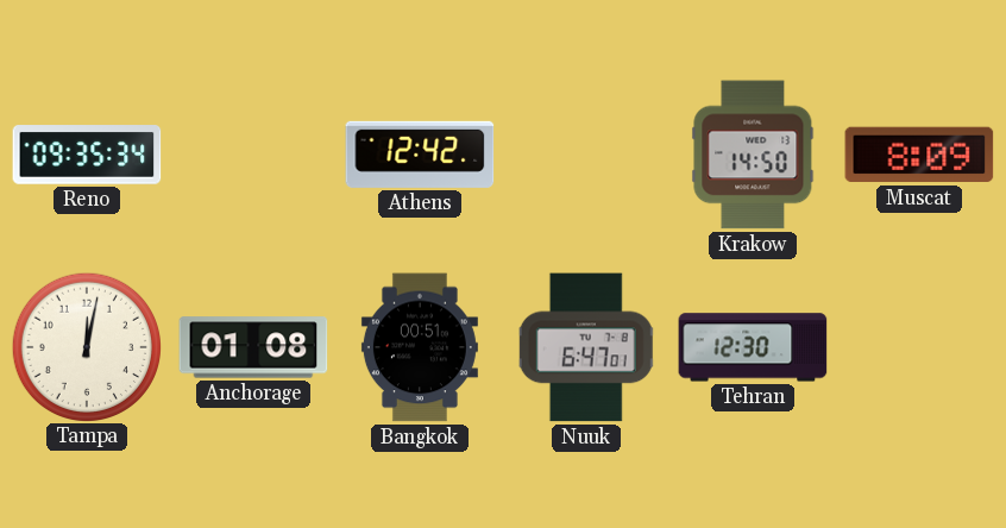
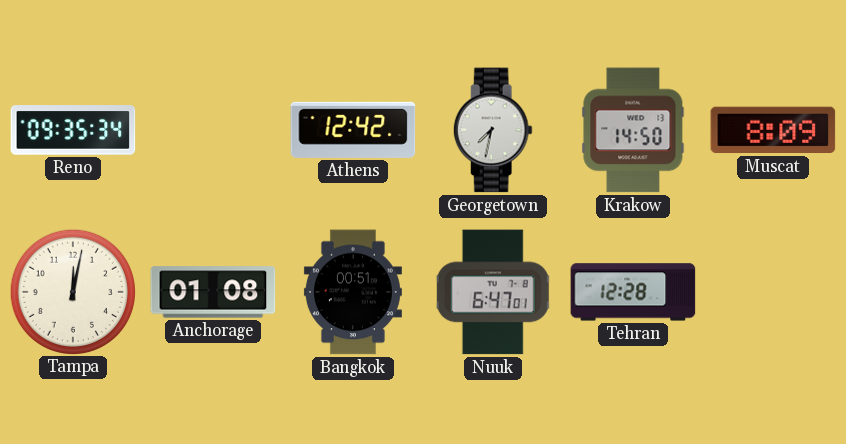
Georgetown: none -> 7:32
Tehran: 12:30 -> 12:28
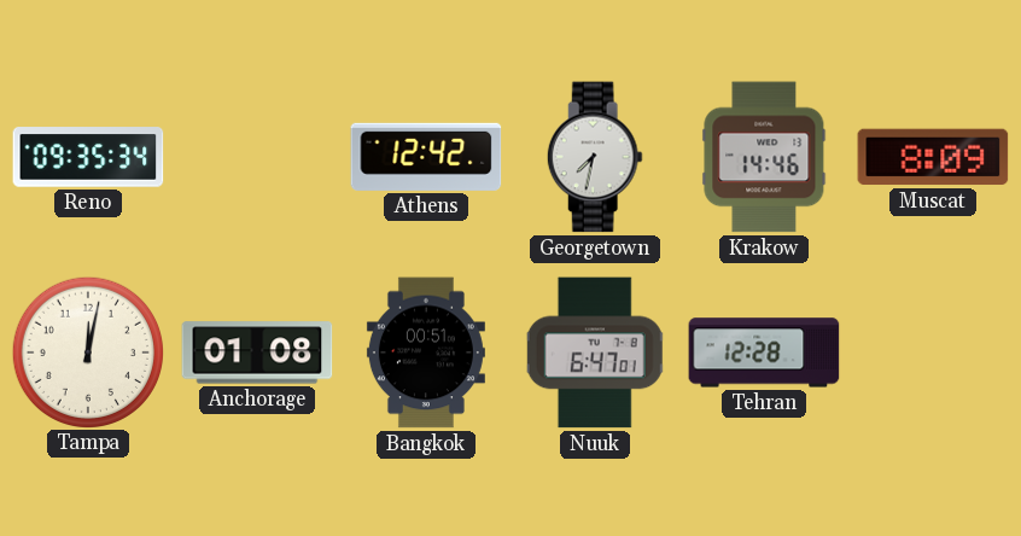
Krakow: 14:50 -> 14:46
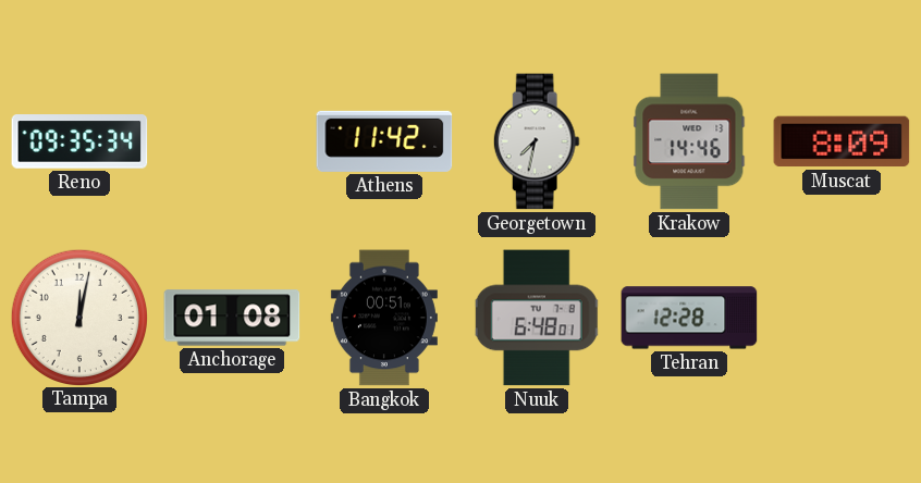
Athens: 12:42 -> 11:42
Nuuk: 6:47 -> 6:48
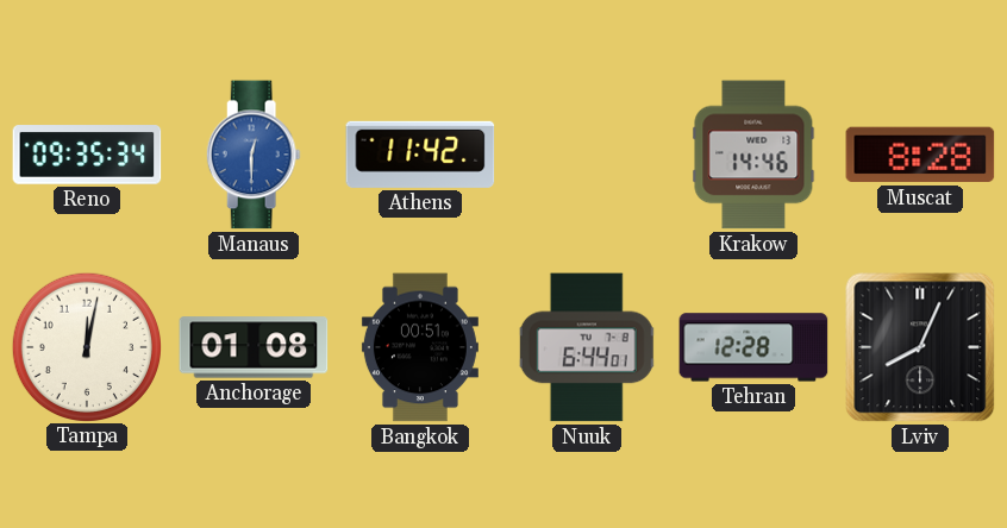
Manaus: none -> 12:30
Georgetown: 7:32 -> none
Muscat: 8:09 -> 8:28
Nuuk: 6:48 -> 6:44
Lviv: none -> 8:04
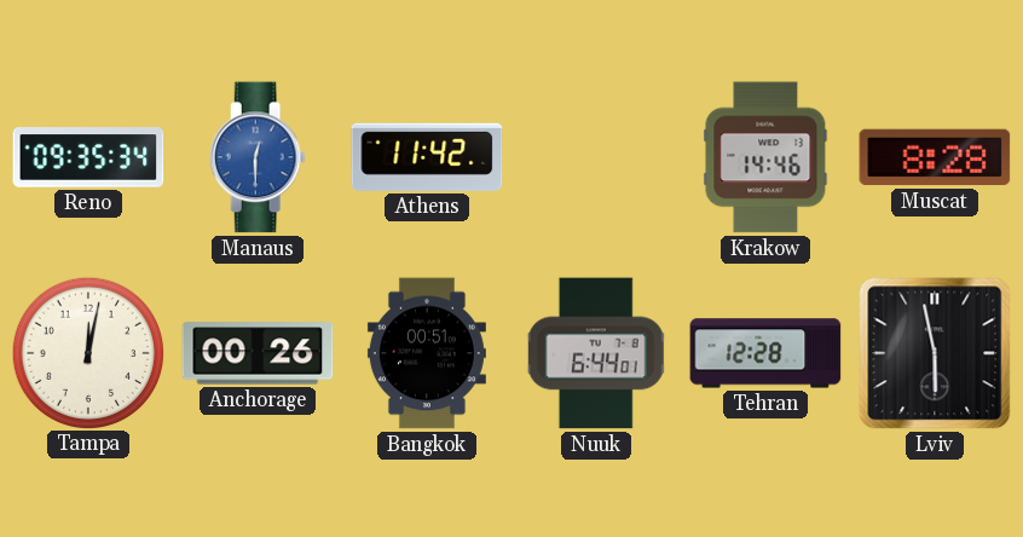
Anchorage: 01:08 -> 00:26
Lviv: 8:04 -> 5:58
